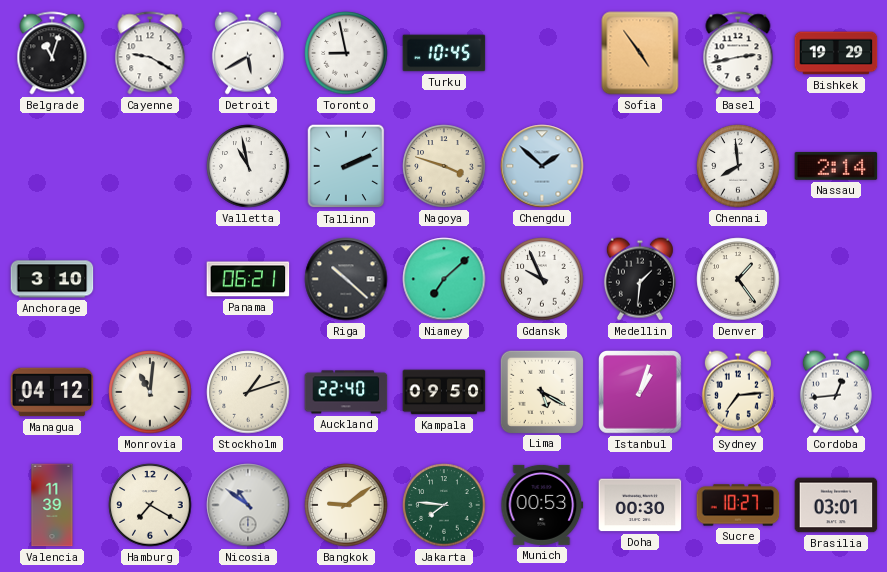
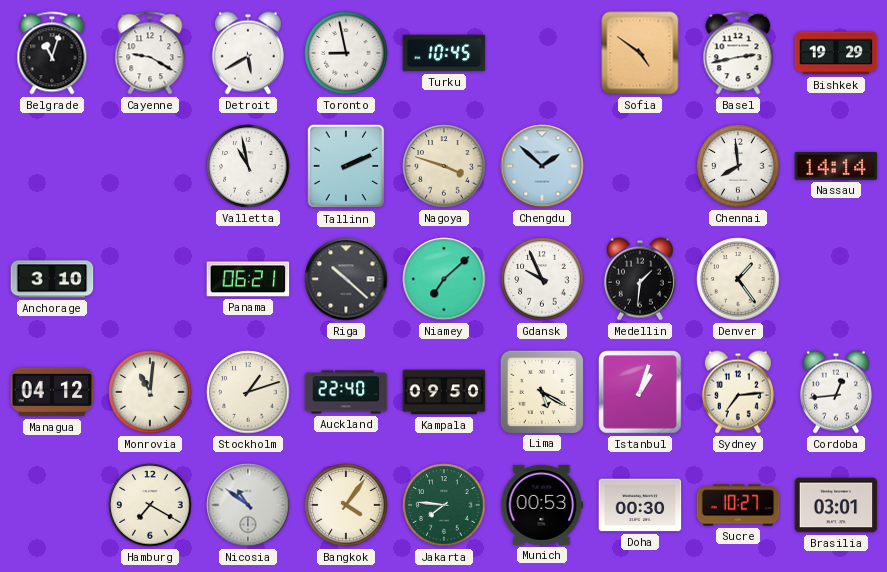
Sofia: 4:54 -> 4:51
Nassau: 2:14 -> 14:14
Valencia: 11:39 -> none
Bangkok: 9:09 -> 4:06
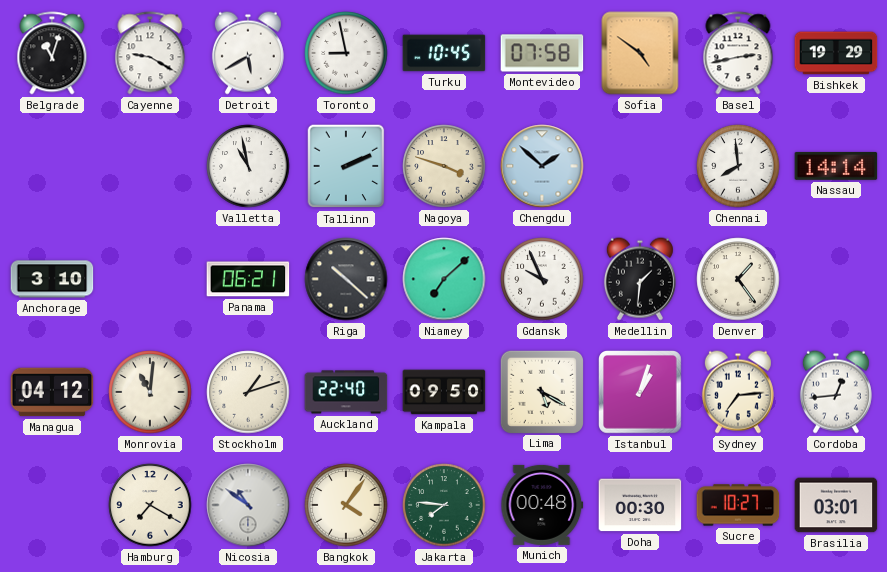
Montevideo: none -> 07:58
Munich: 00:53 -> 00:48
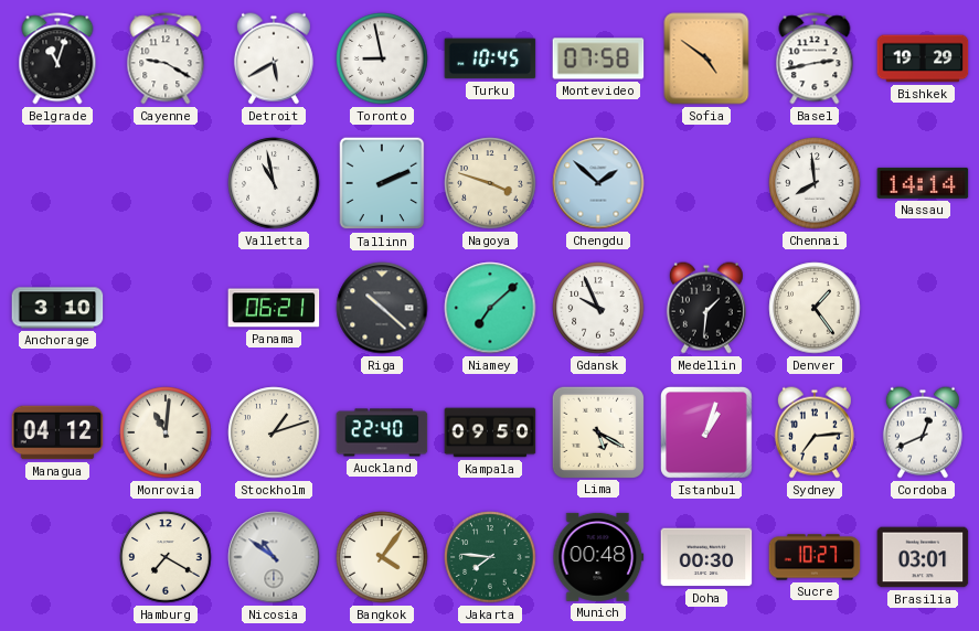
Cordoba: 12:44 -> 12:41
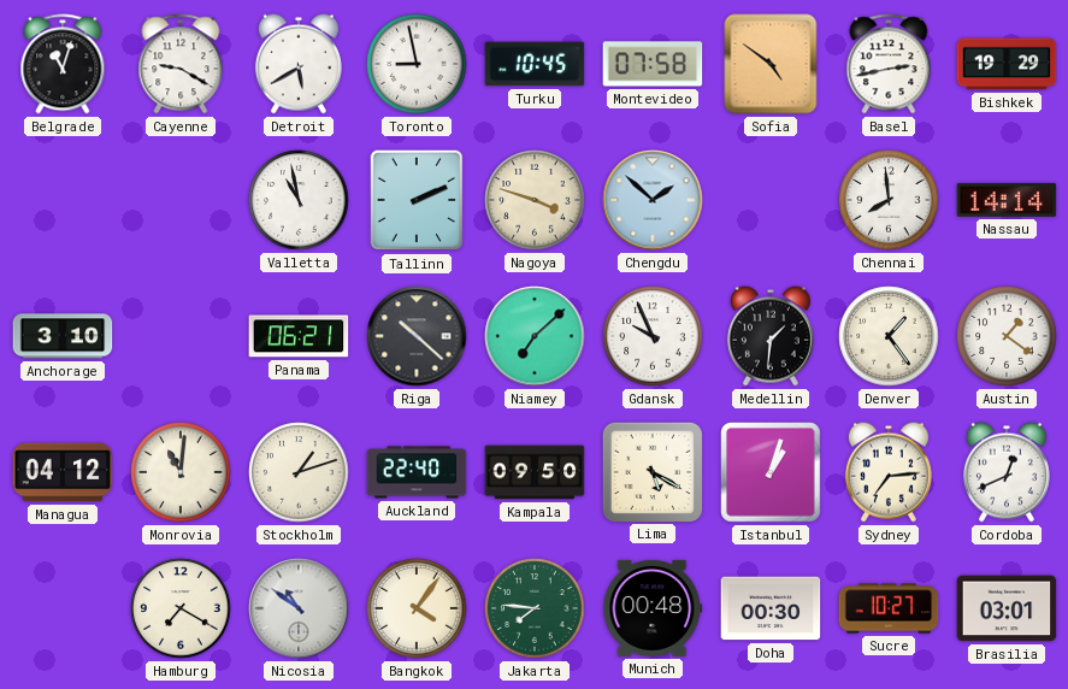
Austin: none -> 1:21
